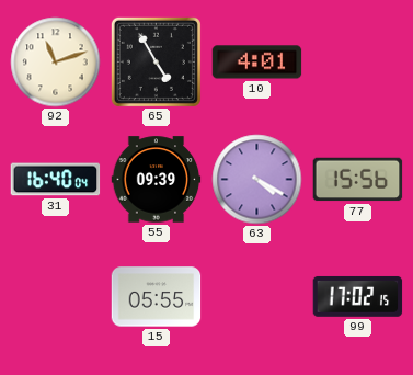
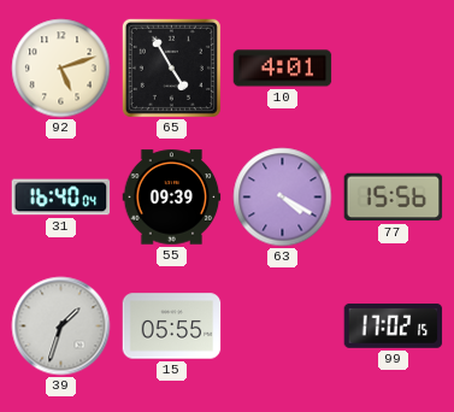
92: 11:12 -> 5:12
39: none -> 1:33
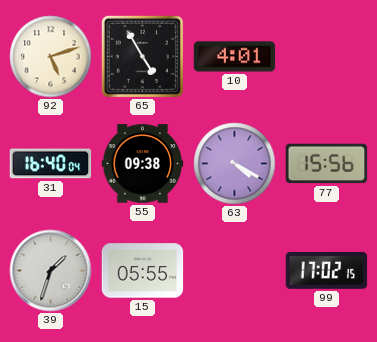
55: 09:39 -> 09:38
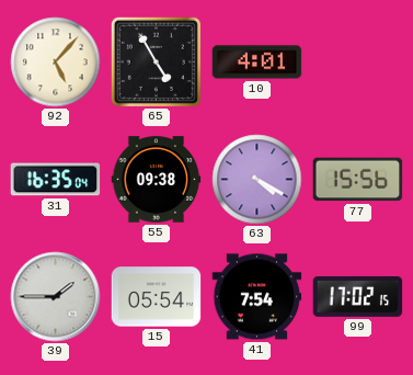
92: 5:12 -> 5:07
31: 16:40 -> 16:35
39: 1:33 -> 1:45
15: 05:55 -> 05:54
41: none -> 7:54
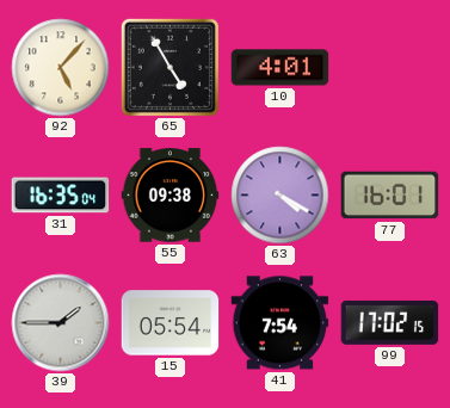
77: 15:56 -> 16:01
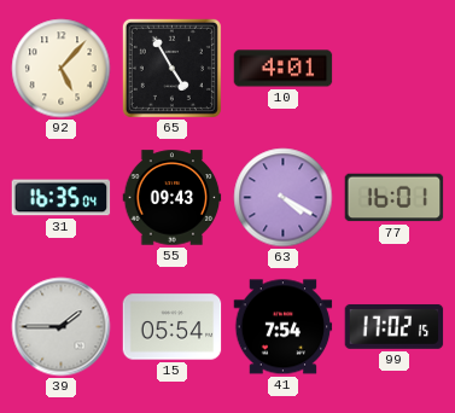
55: 09:38 -> 09:43
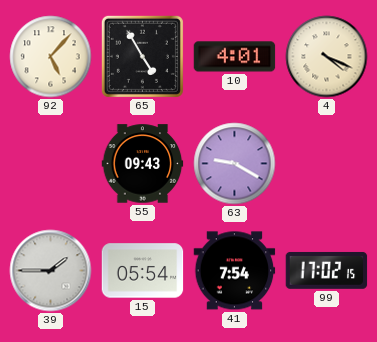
4: none -> 4:19
31: 16:35 -> none
63: 4:20 -> 9:20
77: 16:01 -> none
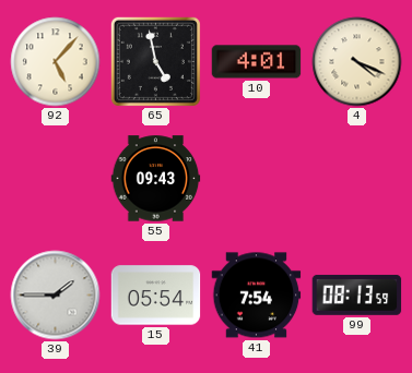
65: 4:55 -> 4:58
63: 9:20 -> none
99: 17:02 -> 08:13
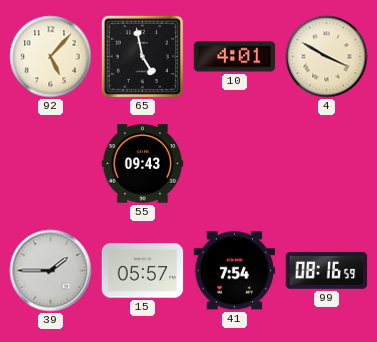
4: 4:19 -> 3:50
15: 05:54 -> 05:57
99: 08:13 -> 08:16
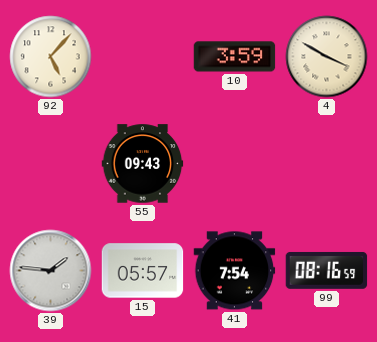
65: 4:58 -> none
10: 4:01 -> 3:59
39: 1:45 -> 1:46
